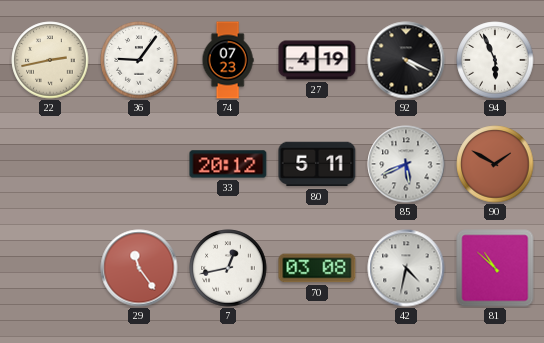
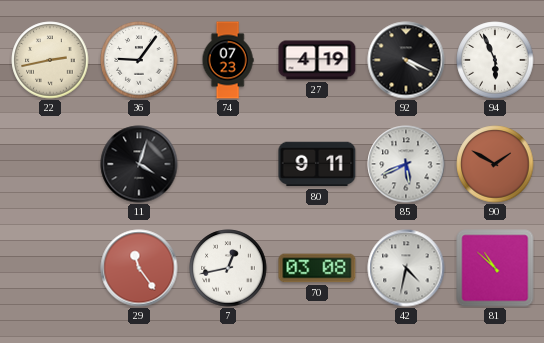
11: none -> 4:03
33: 20:12 -> none
80: 5:11 -> 9:11
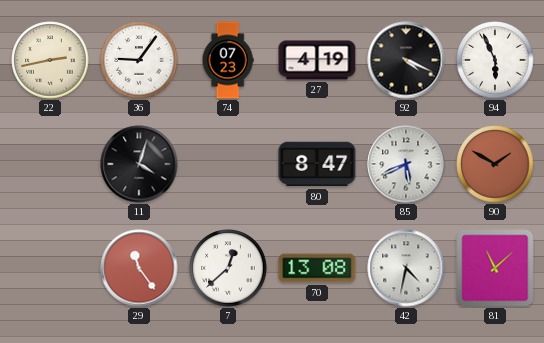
80: 9:11 -> 8:47
7: 12:43 -> 12:38
70: 03:08 -> 13:08
81: 10:52 -> 11:08
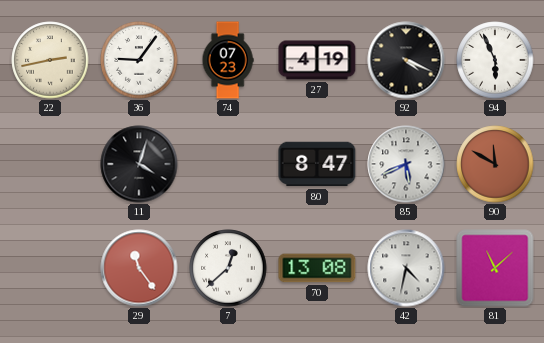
90: 1:50 -> 11:50
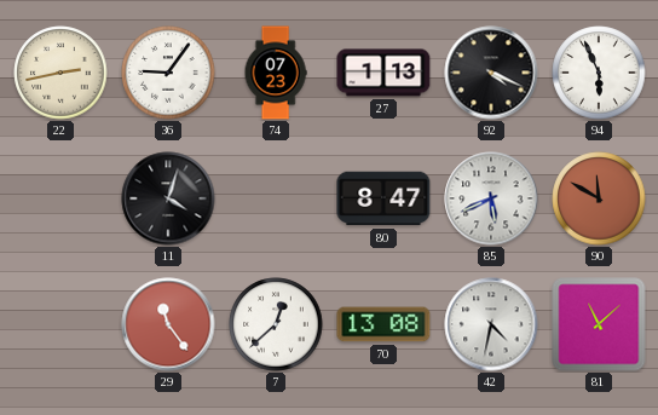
27: 4:19 -> 1:13
